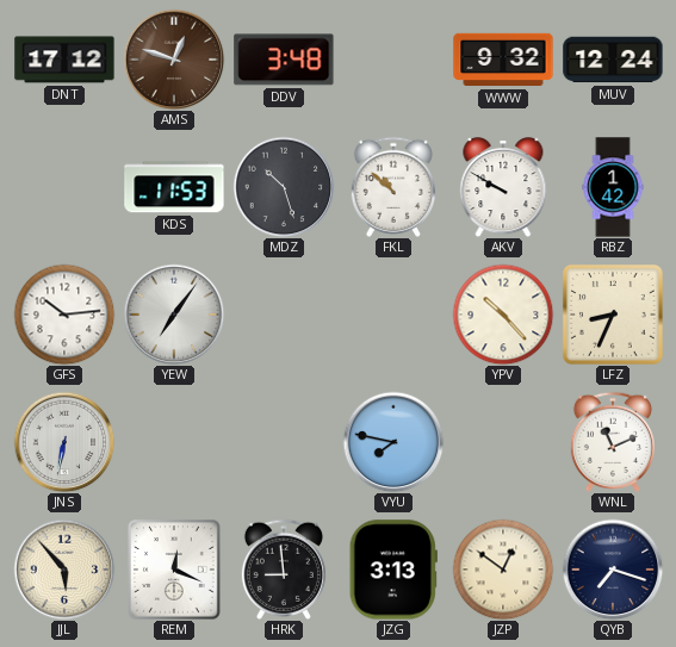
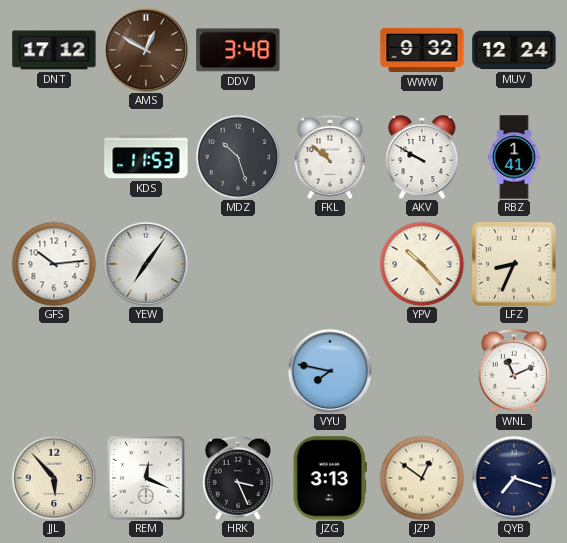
AMS: 12:48 -> 12:50
RBZ: 1:42 -> 1:41
JNS: 6:32 -> none
HRK: 8:59 -> 3:26
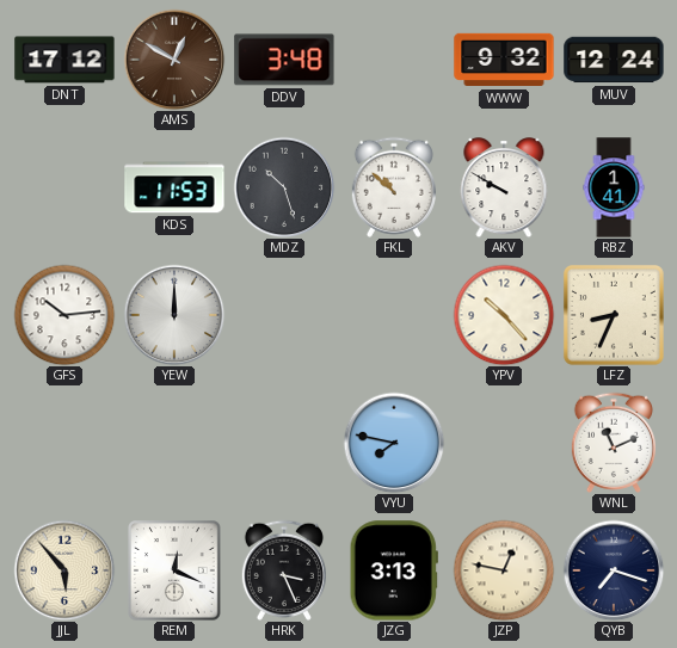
YEW: 7:06 -> 12:00
JZP: 12:51 -> 12:47
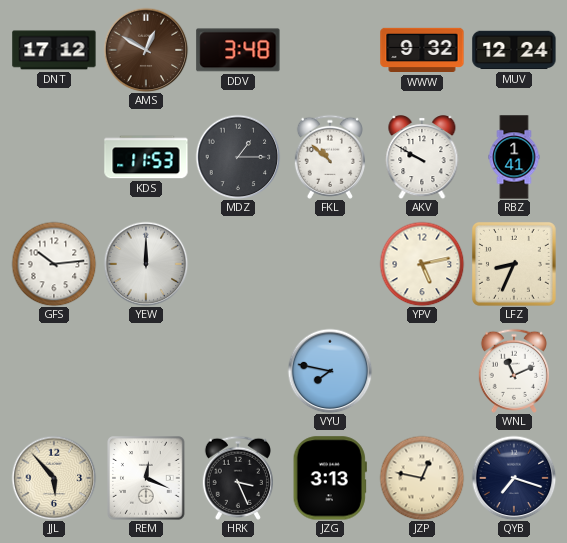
MDZ: 10:27 -> 1:15
YPV: 10:23 -> 5:13
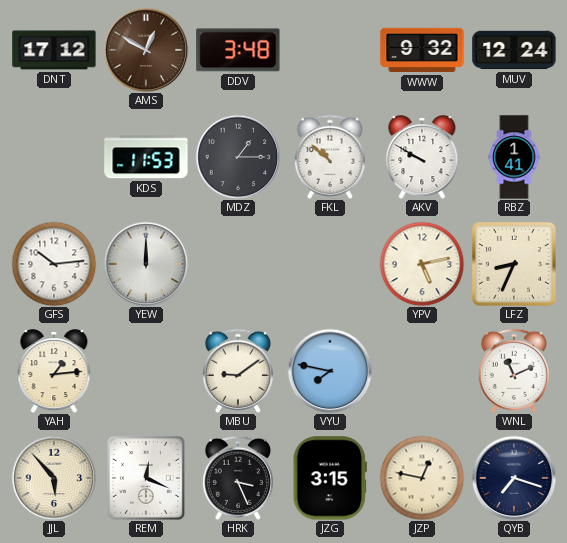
YAH: none -> 1:14
MBU: none -> 9:09
JZG: 3:13 -> 3:15
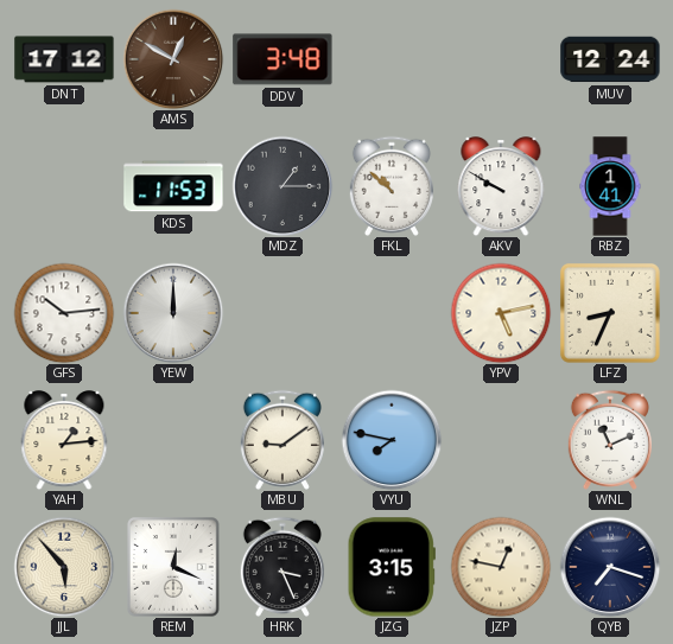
WWW: 9:32 -> none
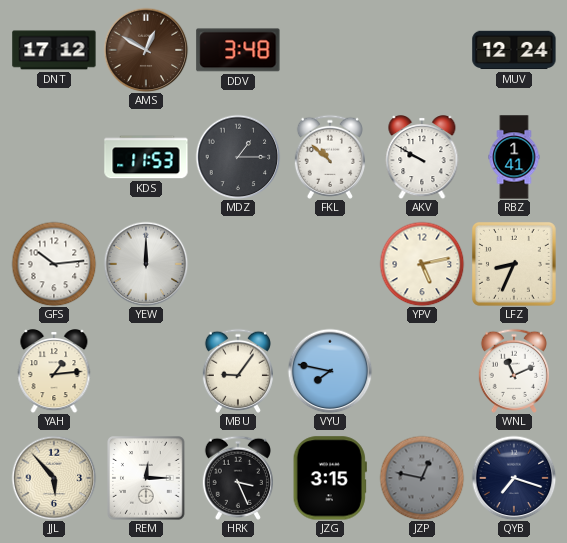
MBU: 9:09 -> 9:06
REM: 12:19 -> 12:15
JZP dial: cream -> grey
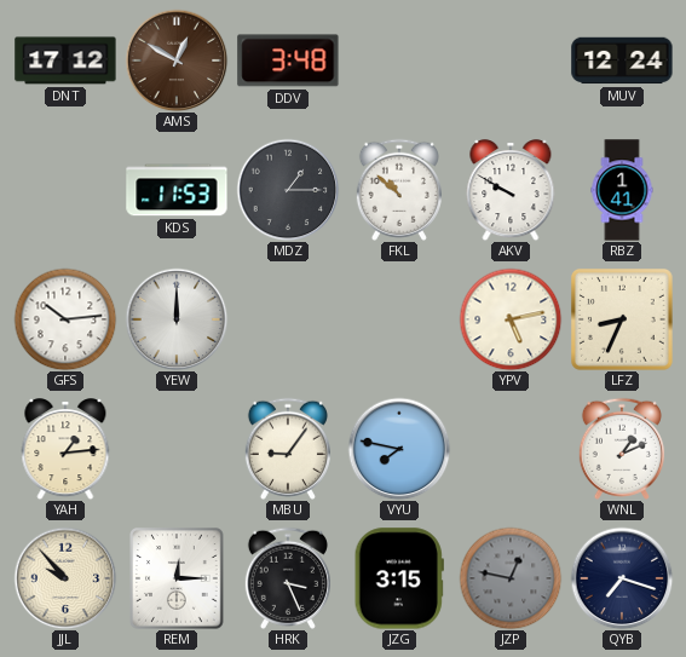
WNL: 11:11 -> 1:11
JJL: 5:53 -> 9:53
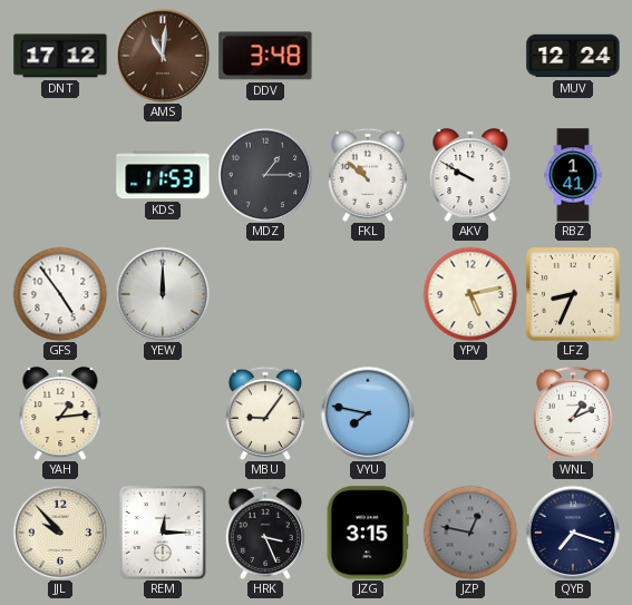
AMS: 12:50 -> 11:01
GFS: 10:14 -> 4:54
